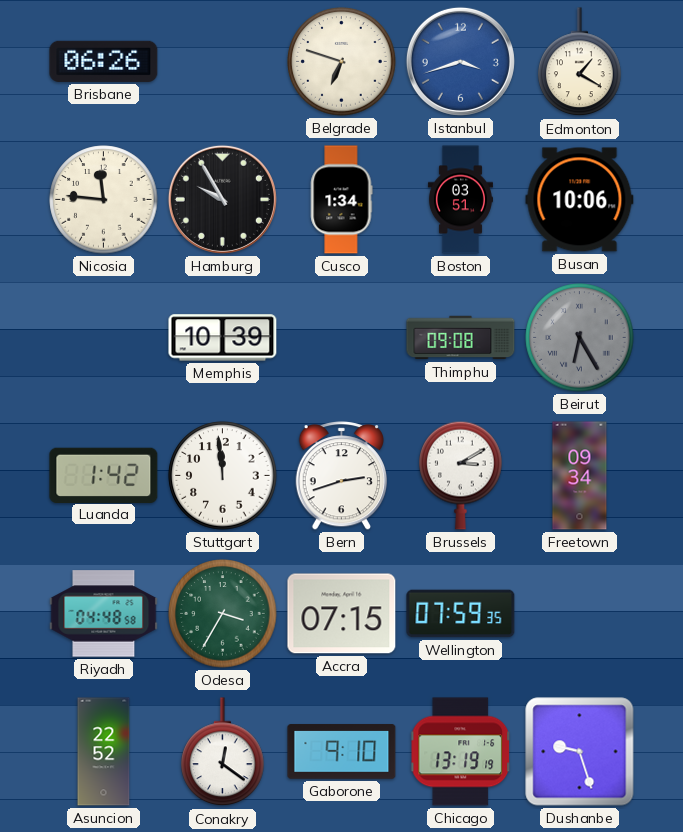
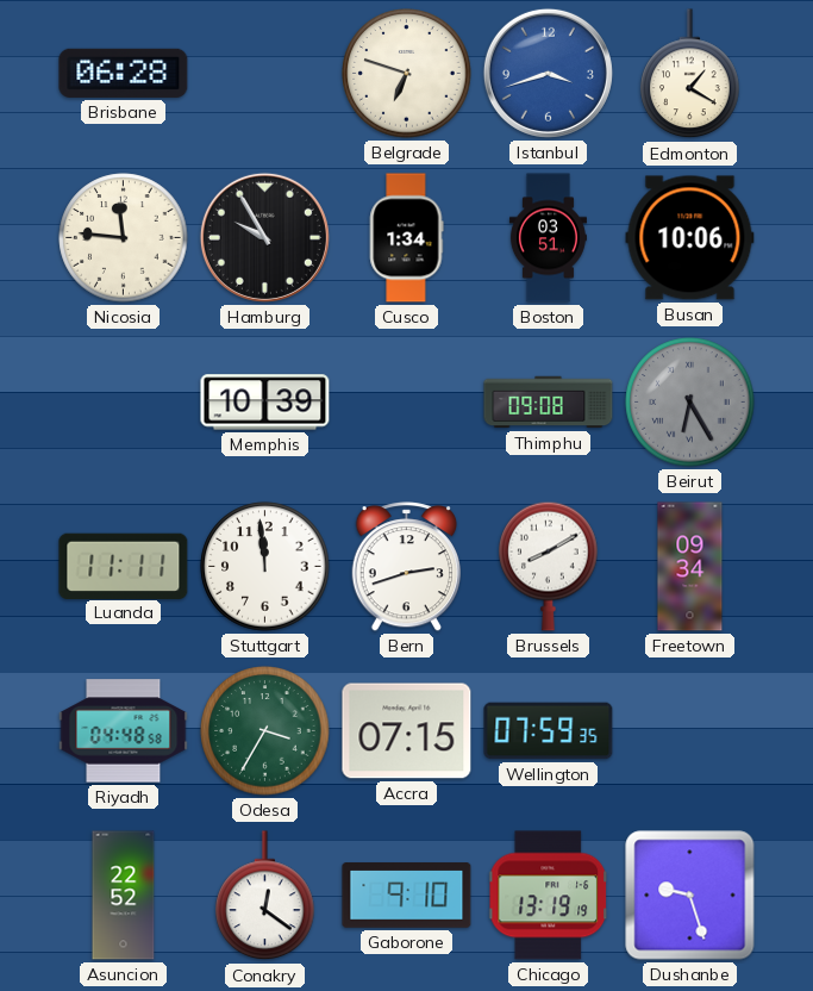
Brisbane: 06:26 -> 06:28
Luanda: 1:42 -> 11:11
Brussels: 3:10 -> 8:10
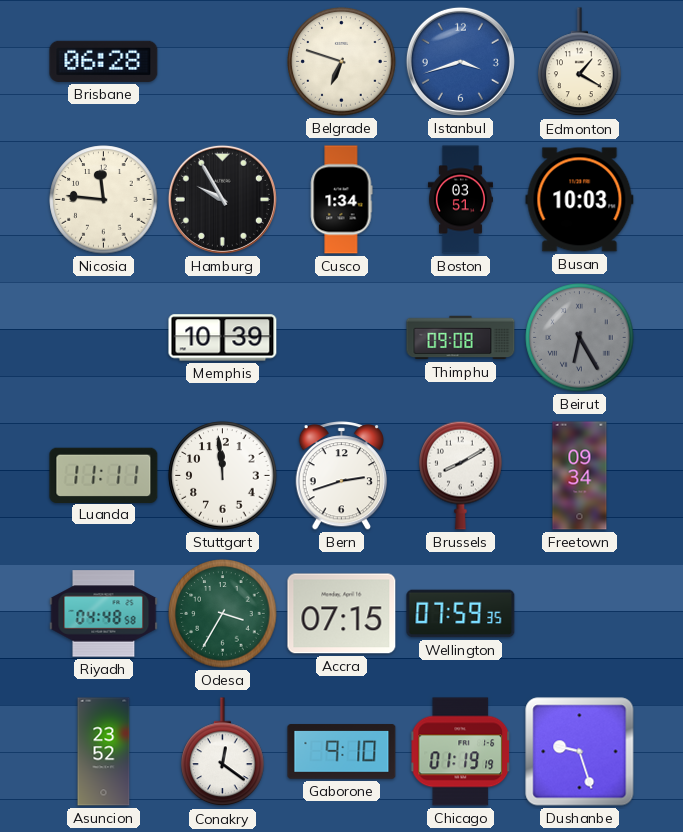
Busan: 10:06 -> 10:03
Asuncion: 22:52 -> 23:52
Chicago: 13:19 -> 01:19
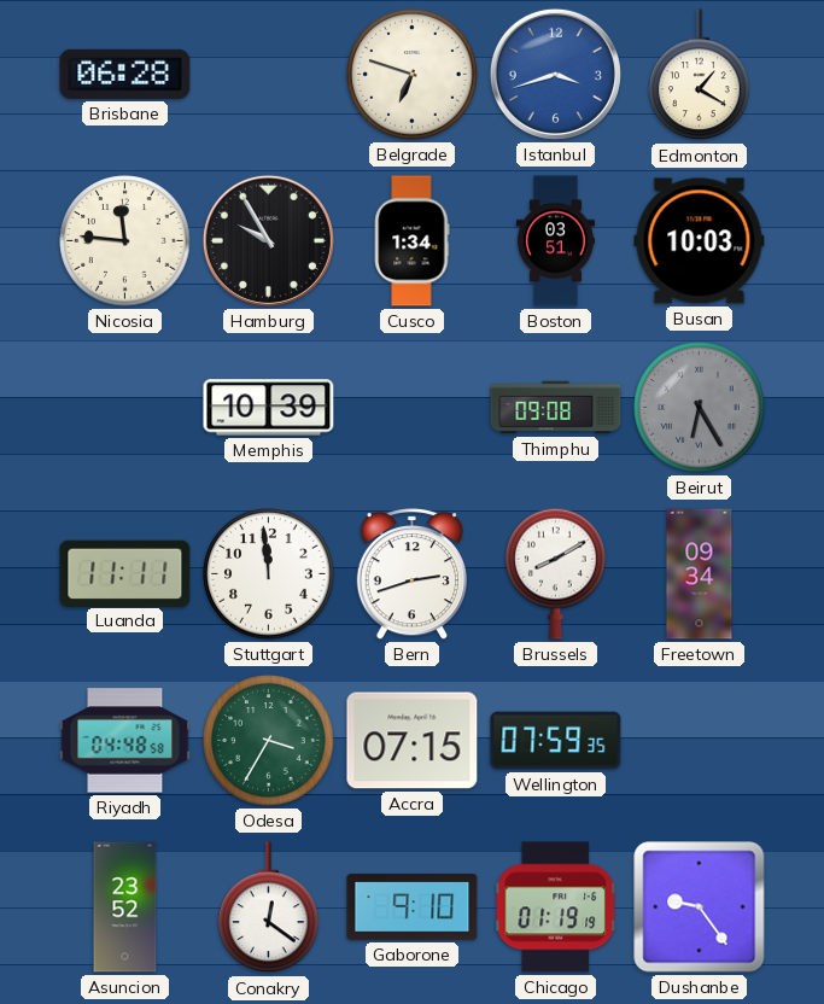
Dushanbe: 9:27 -> 9:24
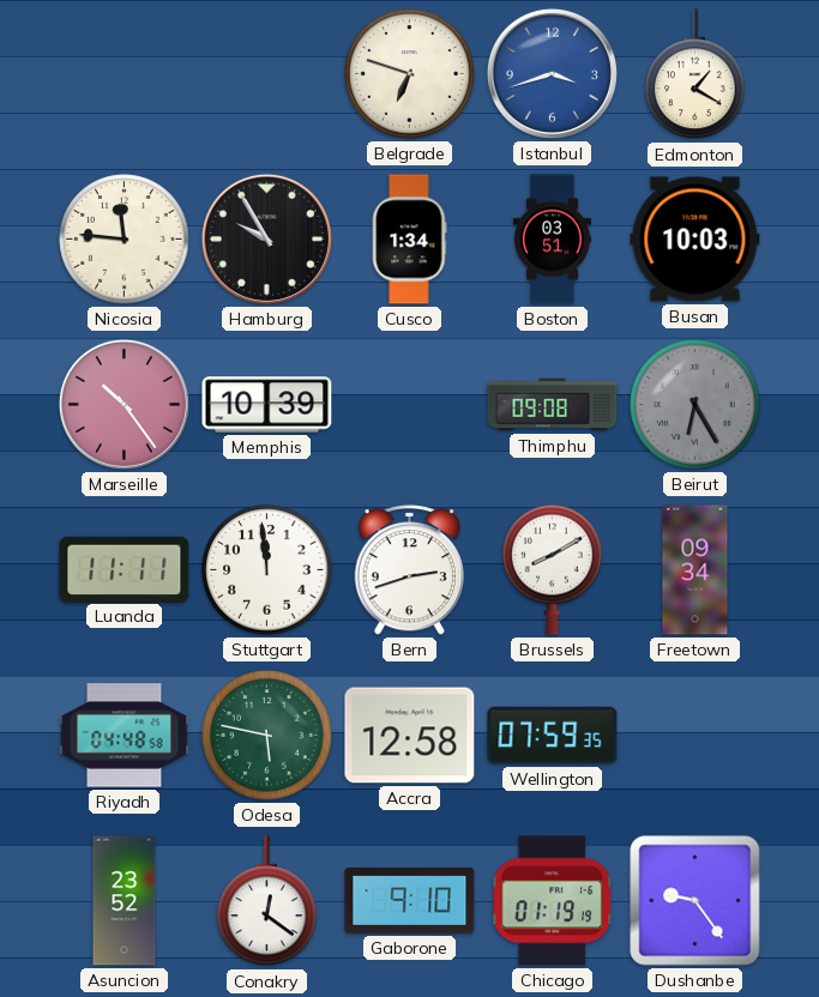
Brisbane: 06:28 -> none
Marseille: none -> 10:24
Odesa: 3:35 -> 5:47
Accra: 07:15 -> 12:58
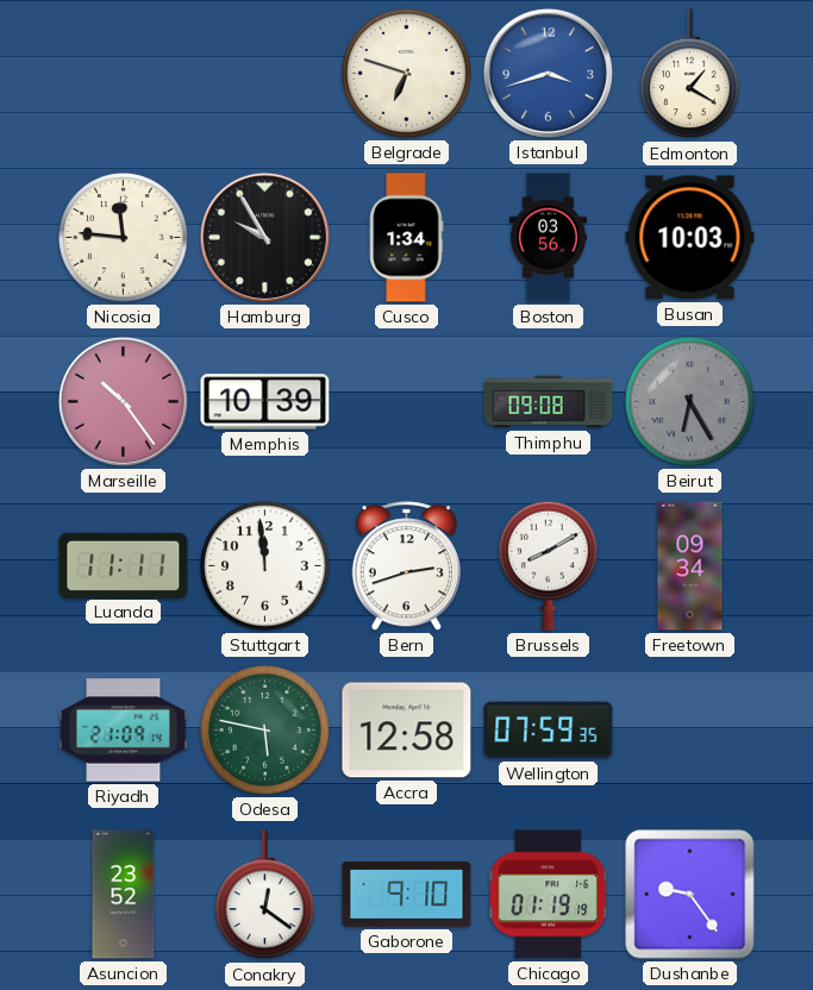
Boston: 03:51 -> 03:56
Riyadh: 04:48 -> 21:09
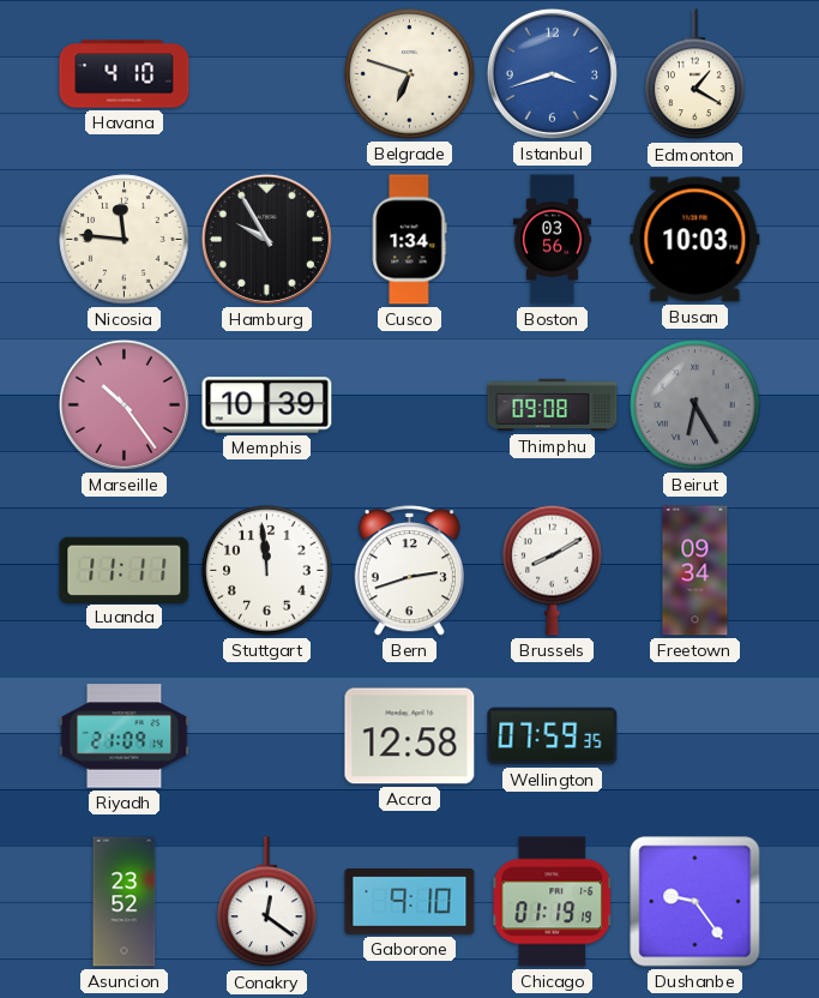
Havana: none -> 4:10
Odesa: 5:47 -> none
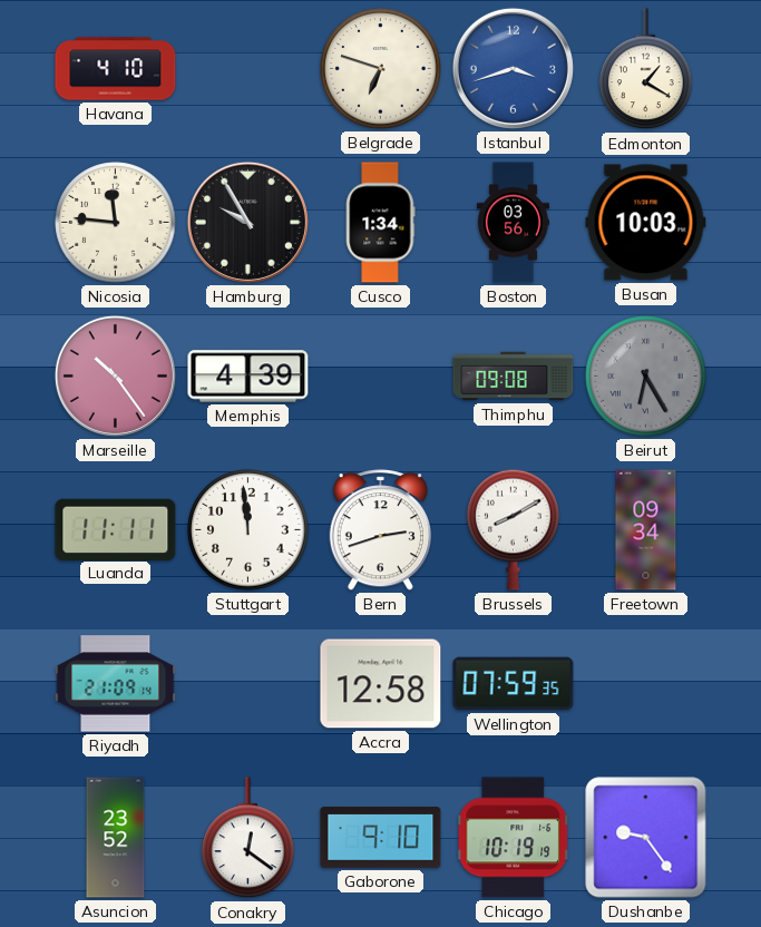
Memphis: 10:39 -> 4:39
Chicago: 01:19 -> 10:19
